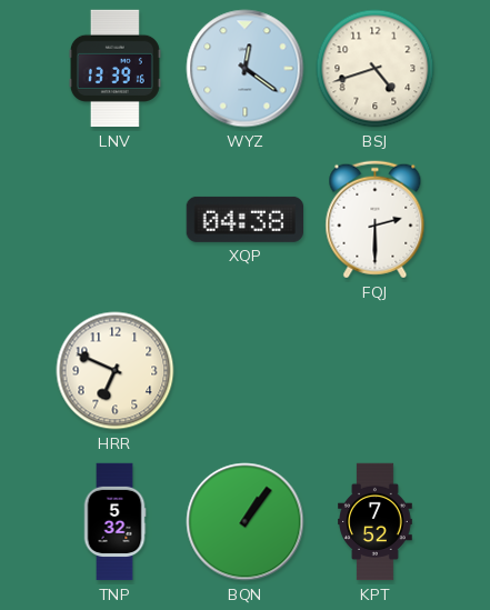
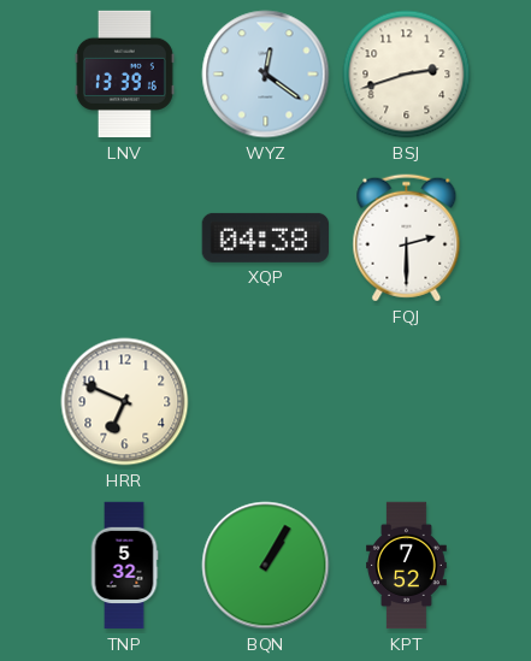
BSJ: 4:42 -> 2:42
BQN: 1:06 -> 1:05
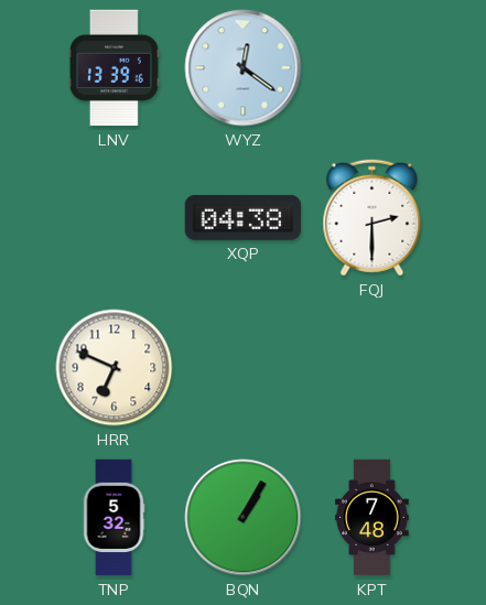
BSJ: 2:42 -> none
KPT: 7:52 -> 7:48
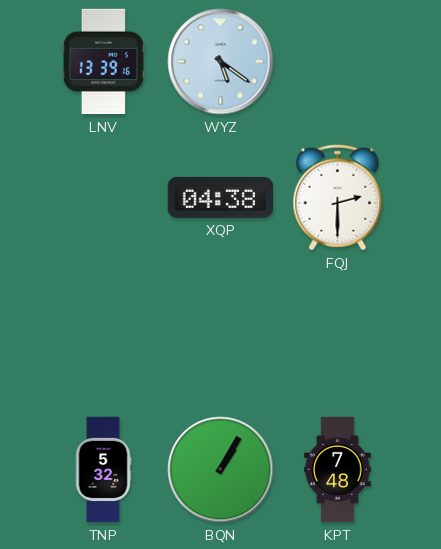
WYZ: 12:21 -> 5:21
HRR: 6:49 -> none
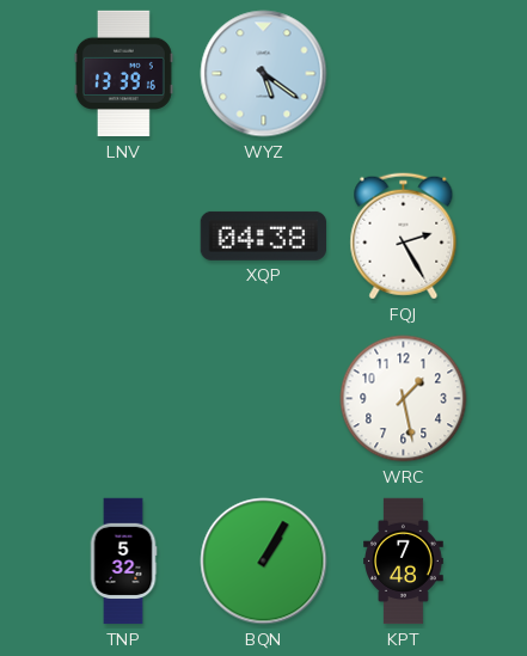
FQJ: 2:30 -> 2:25
WRC: none -> 1:28
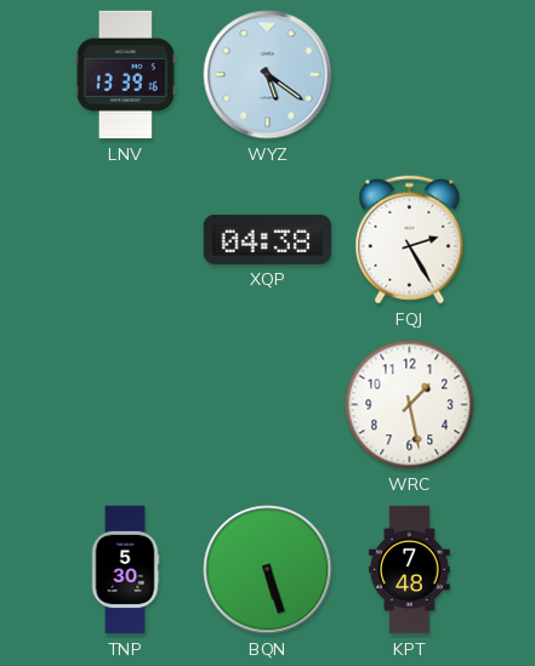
TNP: 5:32 -> 5:30
BQN: 1:05 -> 5:27
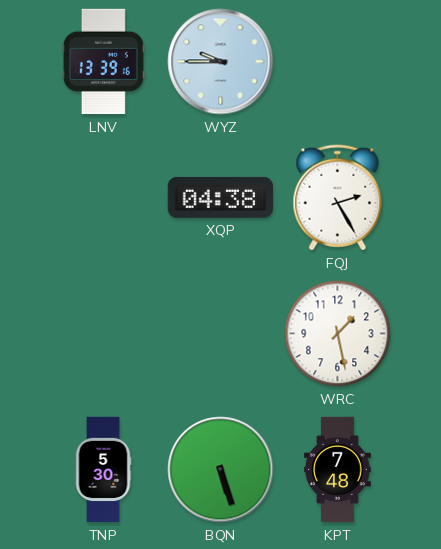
WYZ: 5:21 -> 9:45
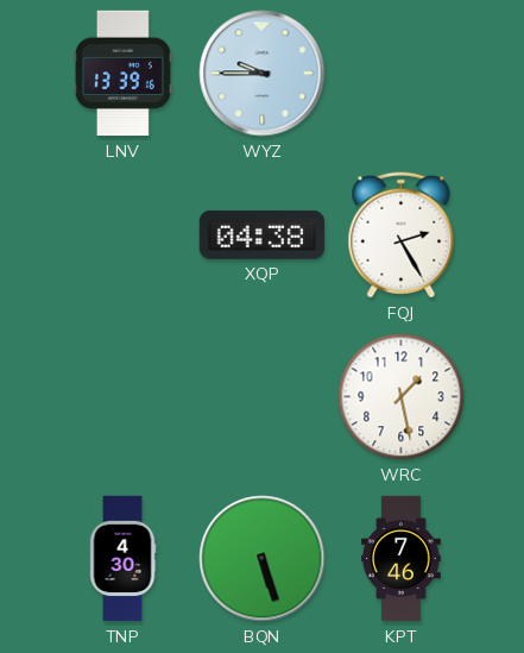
TNP: 5:30 -> 4:30
KPT: 7:48 -> 7:46
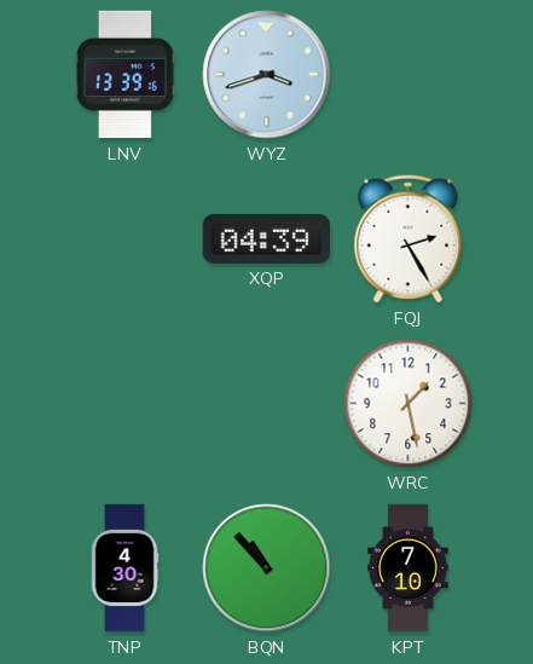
WYZ: 9:45 -> 3:42
XQP: 04:38 -> 04:39
BQN: 5:27 -> 10:53
KPT: 7:46 -> 7:10
